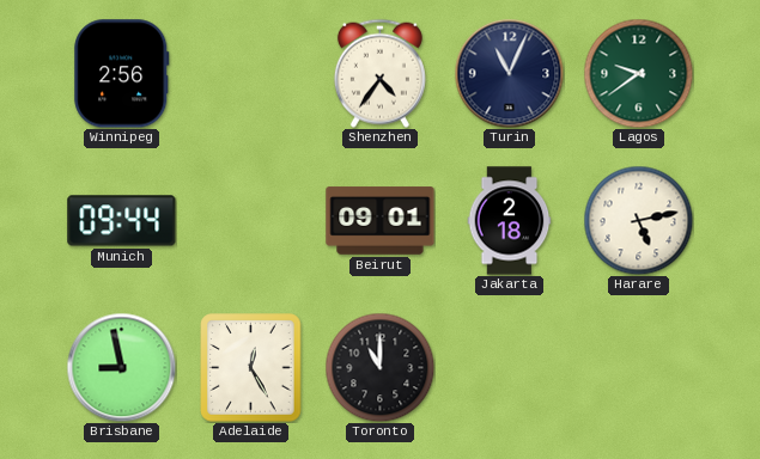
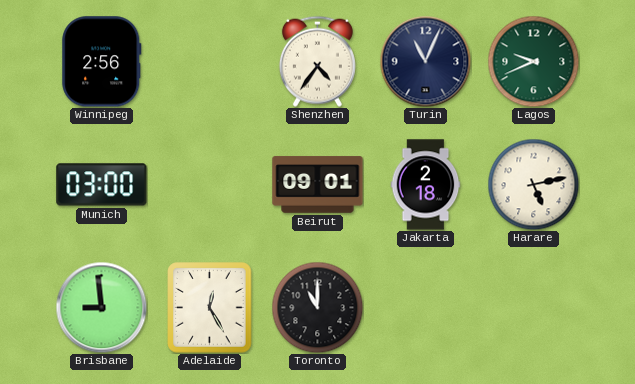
Lagos: 9:39 -> 9:41
Munich: 09:44 -> 03:00
Brisbane: 8:58 -> 8:59
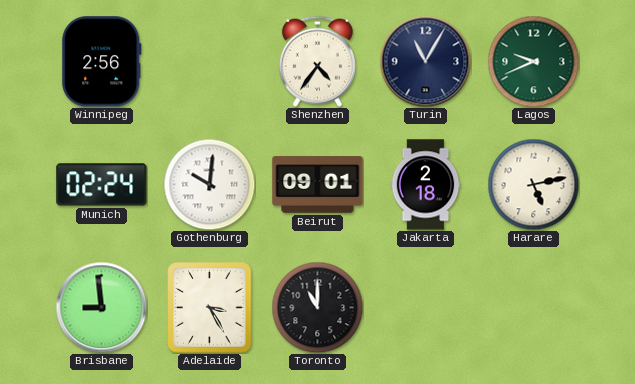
Turin: 11:04 -> 11:05
Munich: 03:00 -> 02:24
Gothenburg: none -> 10:01
Adelaide: 12:25 -> 3:25
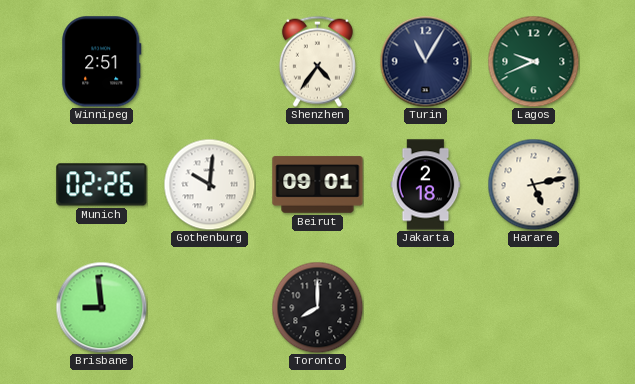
Winnipeg: 2:56 -> 2:51
Munich: 02:24 -> 02:26
Adelaide: 3:25 -> none
Toronto: 11:00 -> 8:00
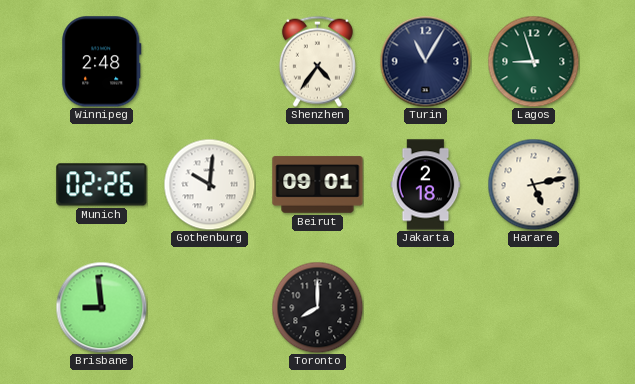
Winnipeg: 2:51 -> 2:48
Lagos: 9:41 -> 8:57
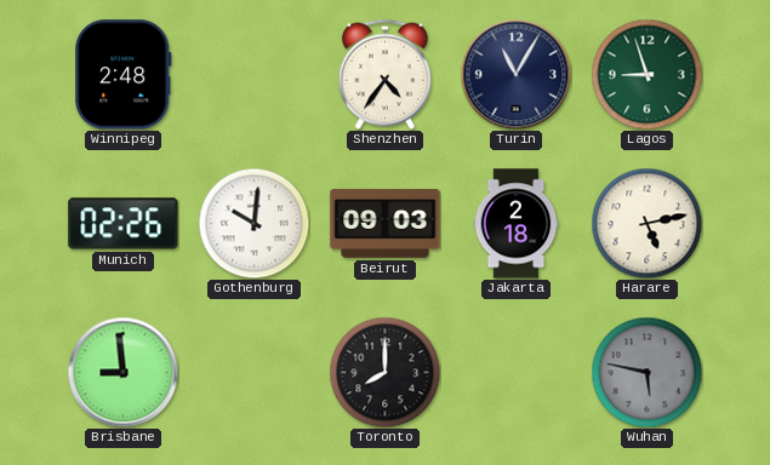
Beirut: 09:01 -> 09:03
Wuhan: none -> 5:47
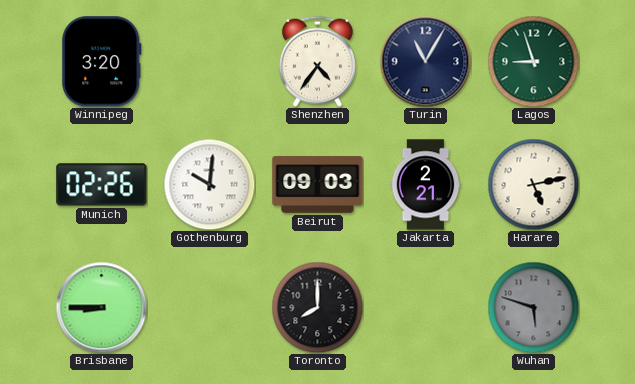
Winnipeg: 2:48 -> 3:20
Jakarta: 2:18 -> 2:21
Brisbane: 8:59 -> 8:45
Wuhan: 5:47 -> 5:48
